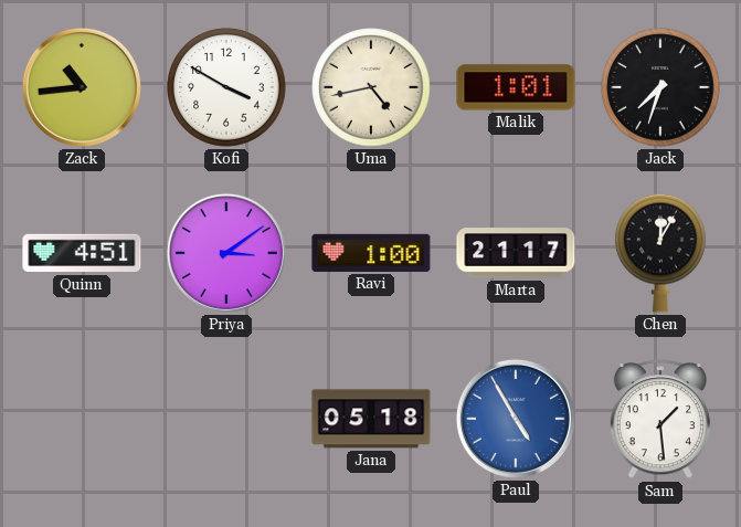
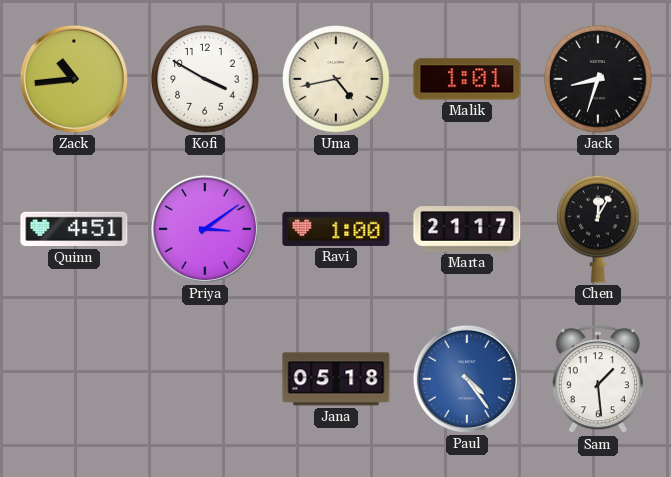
Jack: 7:33 -> 8:33
Paul: 4:55 -> 4:24
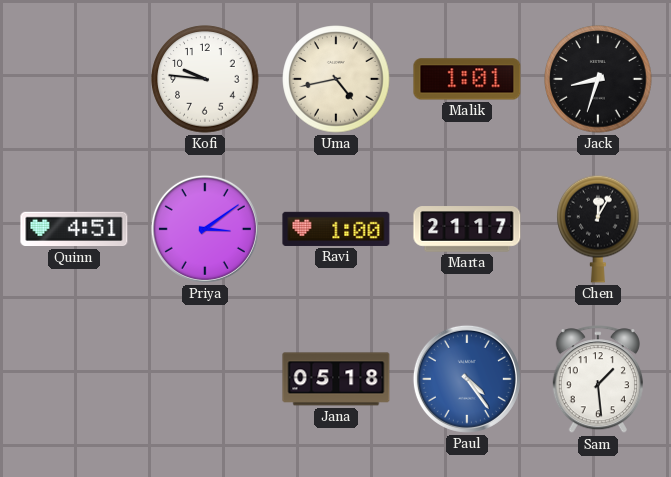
Zack: 10:44 -> none
Kofi: 3:50 -> 9:46
